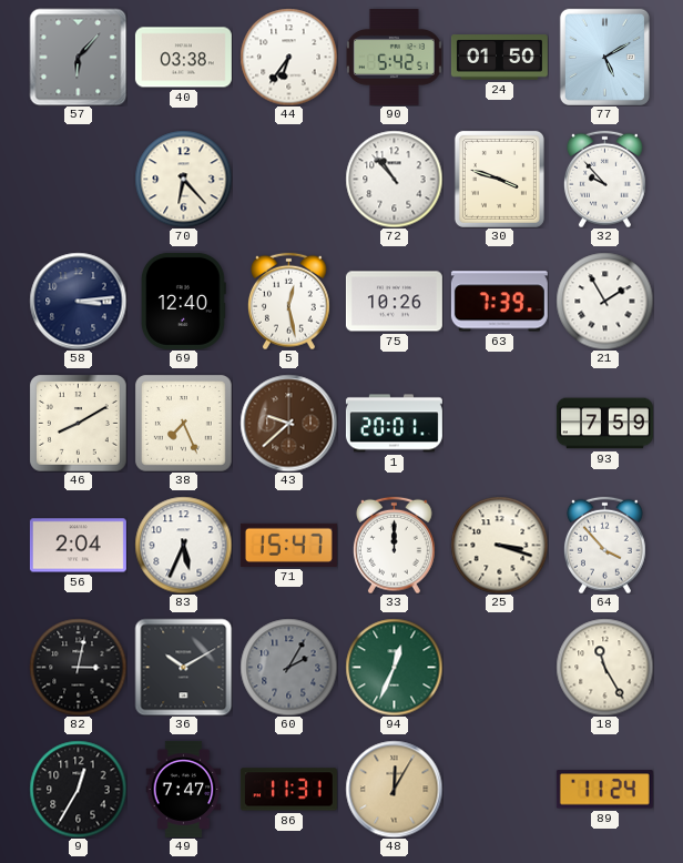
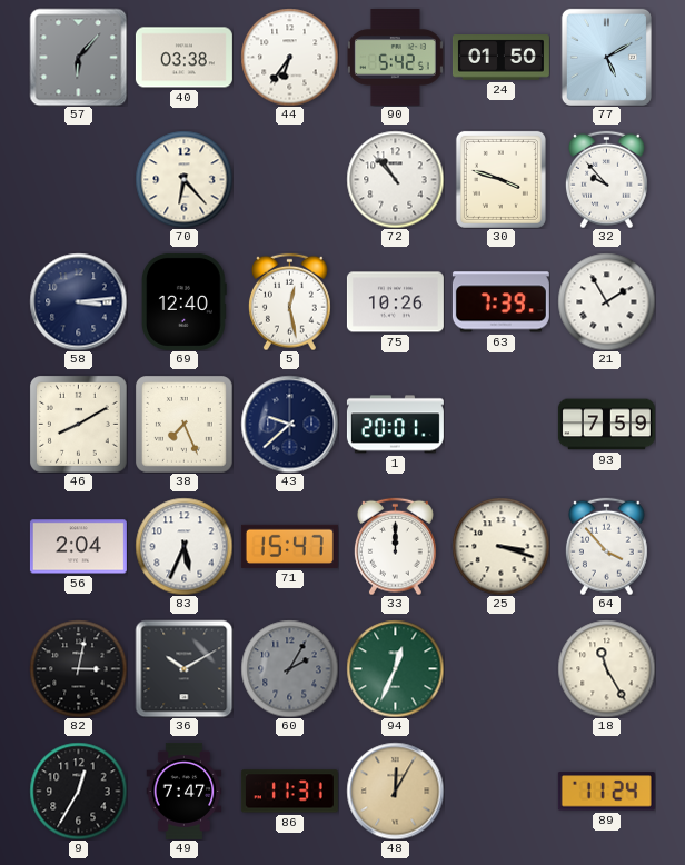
43 dial: brown -> navy
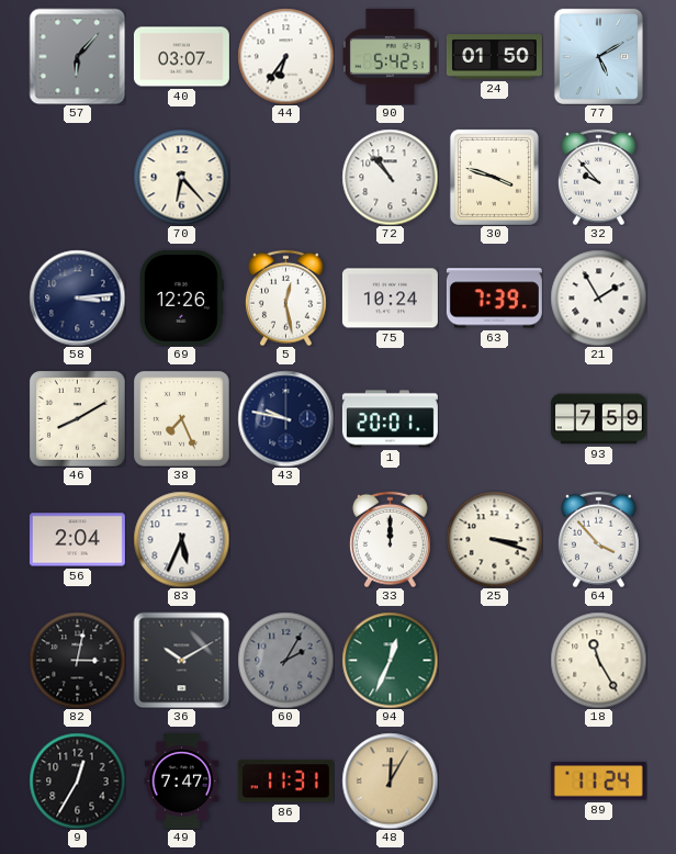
40: 03:38 -> 03:07
69: 12:40 -> 12:26
75: 10:26 -> 10:24
43: 9:38 -> 9:47
71: 15:47 -> none
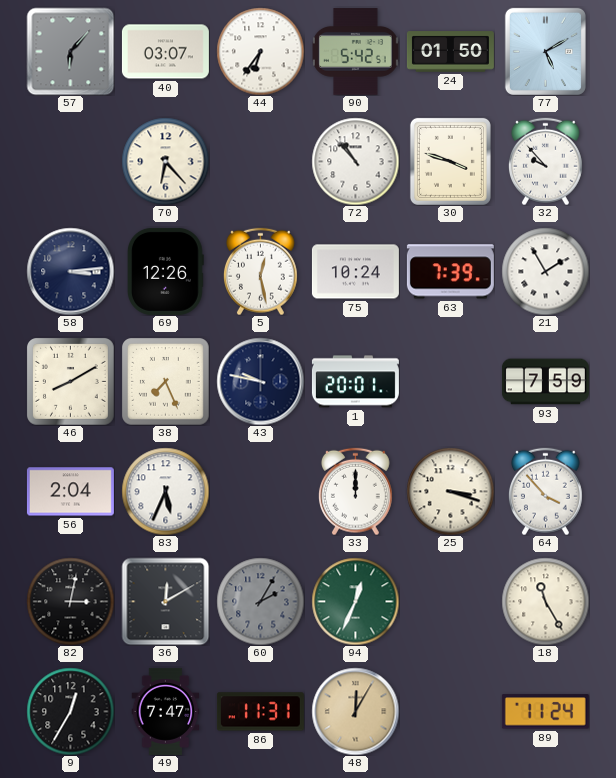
36: 10:10 -> 12:10
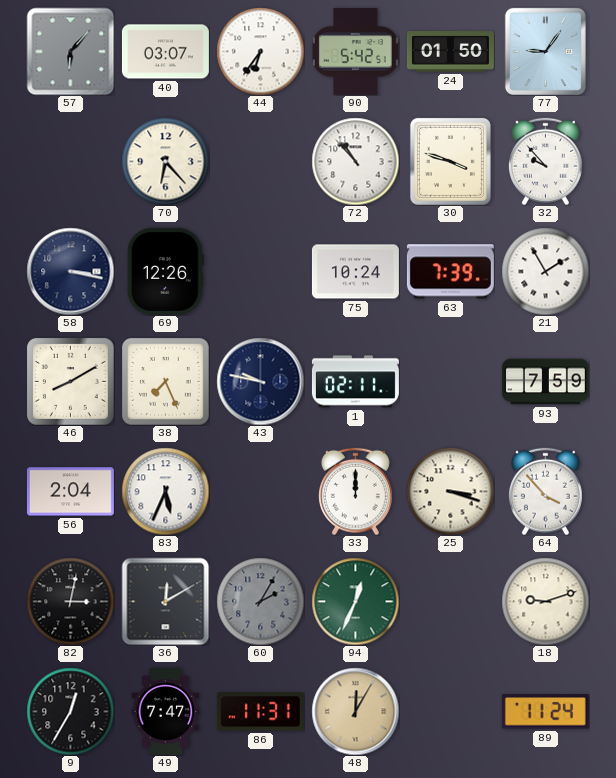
77: 5:10 -> 9:06
58: 3:14 -> 3:17
5: 12:28 -> none
1: 20:01 -> 02:11
18: 11:25 -> 9:12
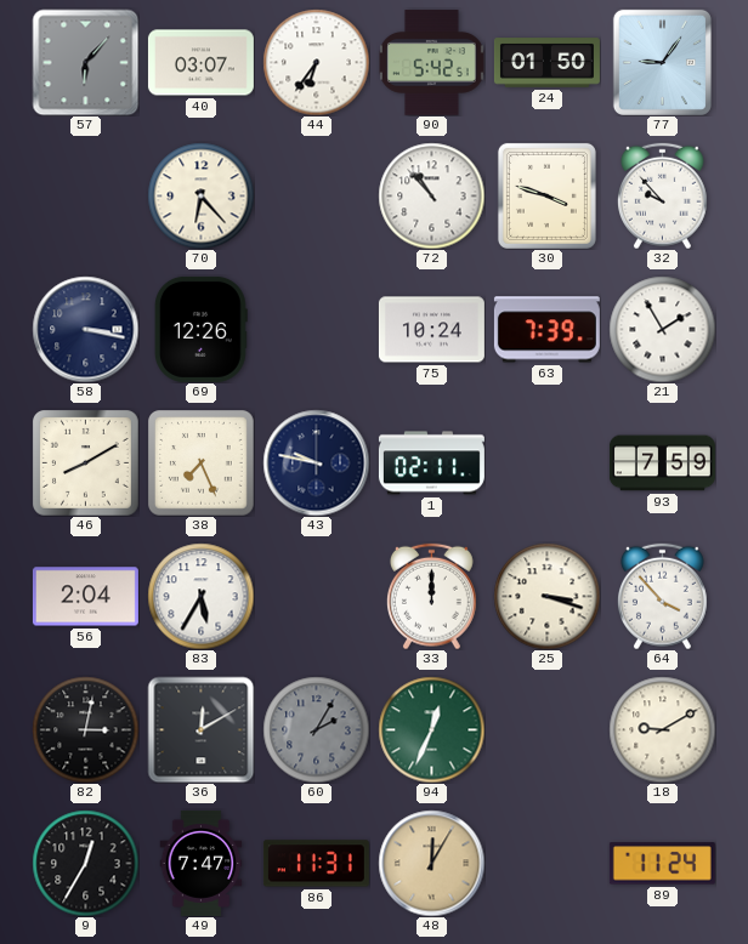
83: 5:34 -> 5:35
18: 9:12 -> 9:10
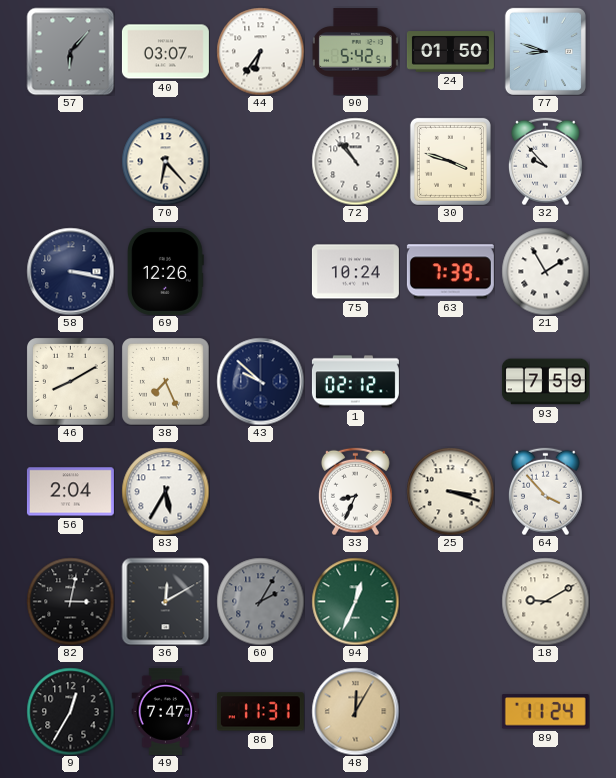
77: 9:06 -> 8:48
43: 9:47 -> 9:52
1: 02:11 -> 02:12
33: 12:00 -> 8:34
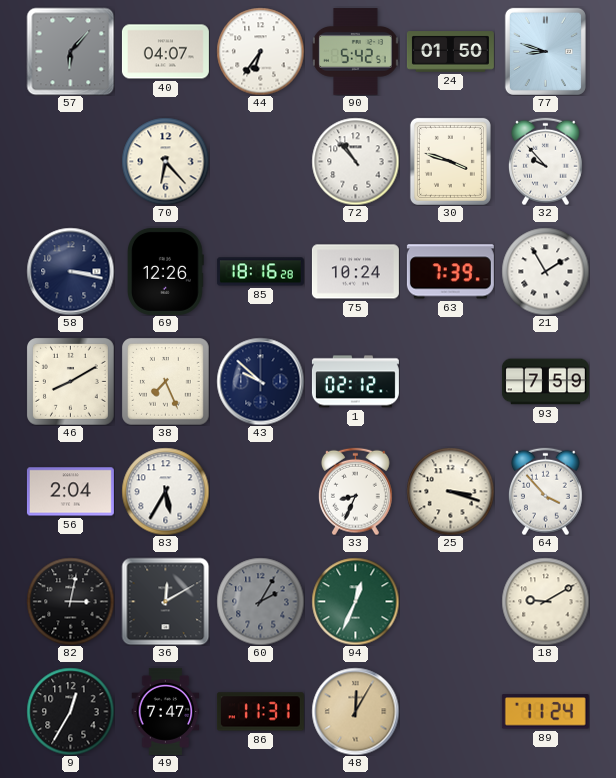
40: 03:07 -> 04:07
85: none -> 18:16
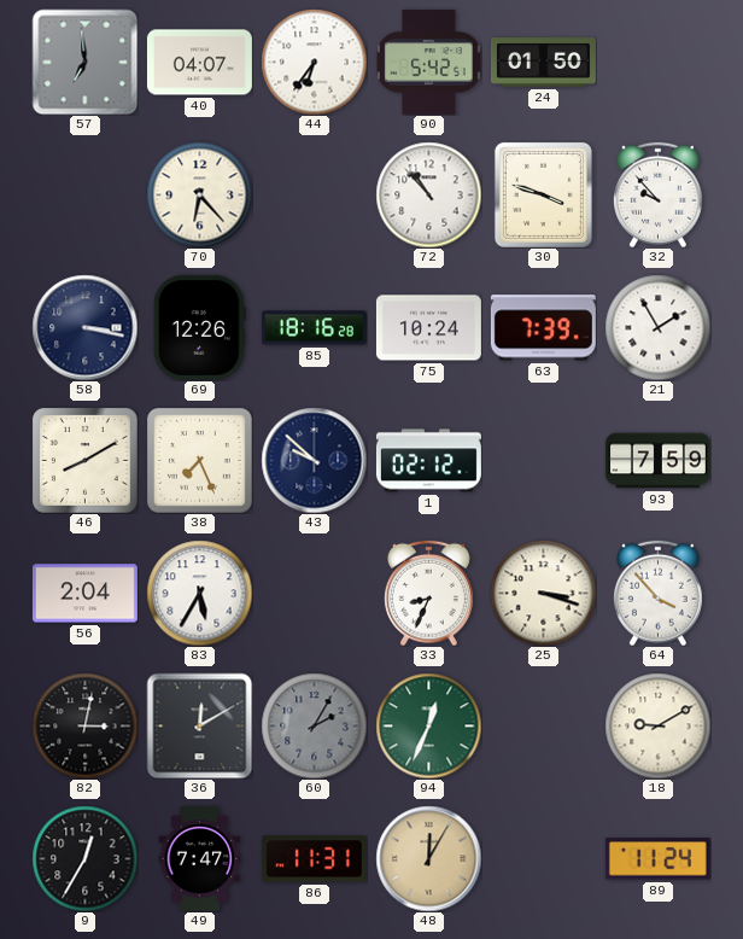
57: 6:07 -> 6:59
77: 8:48 -> none
